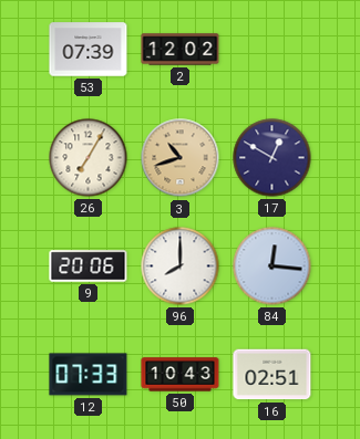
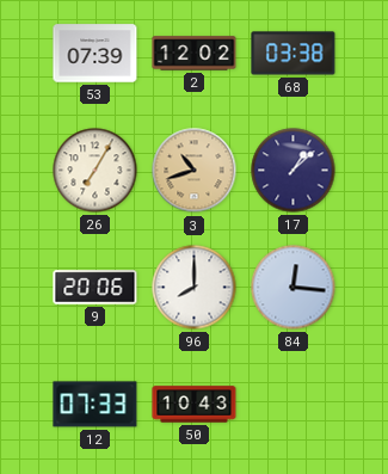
68: none -> 03:38
17: 12:50 -> 1:08
16: 02:51 -> none
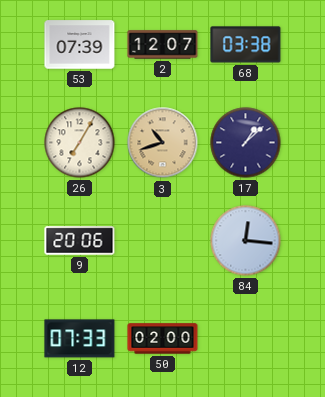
2: 12:02 -> 12:07
96: 8:00 -> none
50: 10:43 -> 02:00
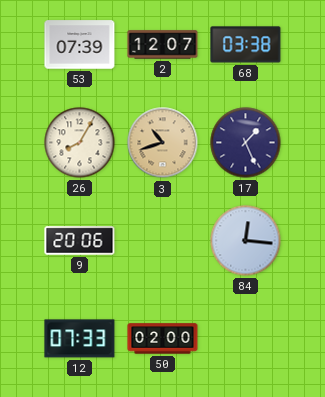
26: 7:05 -> 8:05
17: 1:08 -> 1:26
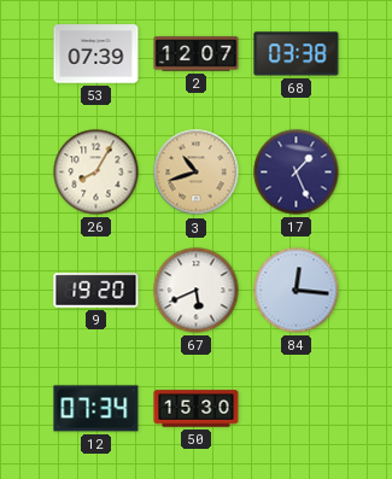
9: 20:06 -> 19:20
67: none -> 5:41
12: 07:33 -> 07:34
50: 02:00 -> 15:30
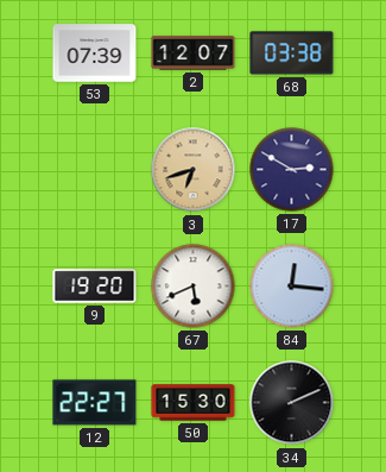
26: 8:05 -> none
3: 10:42 -> 6:42
17: 1:26 -> 2:50
12: 07:34 -> 22:27
34: none -> 2:11
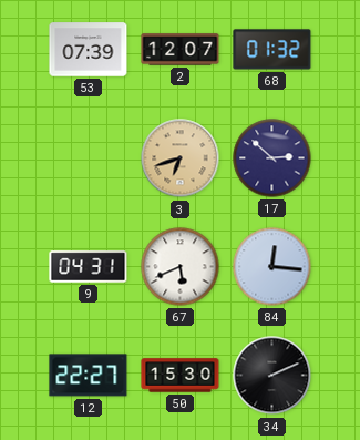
68: 03:38 -> 01:32
17: 2:50 -> 2:52
9: 19:20 -> 04:31
